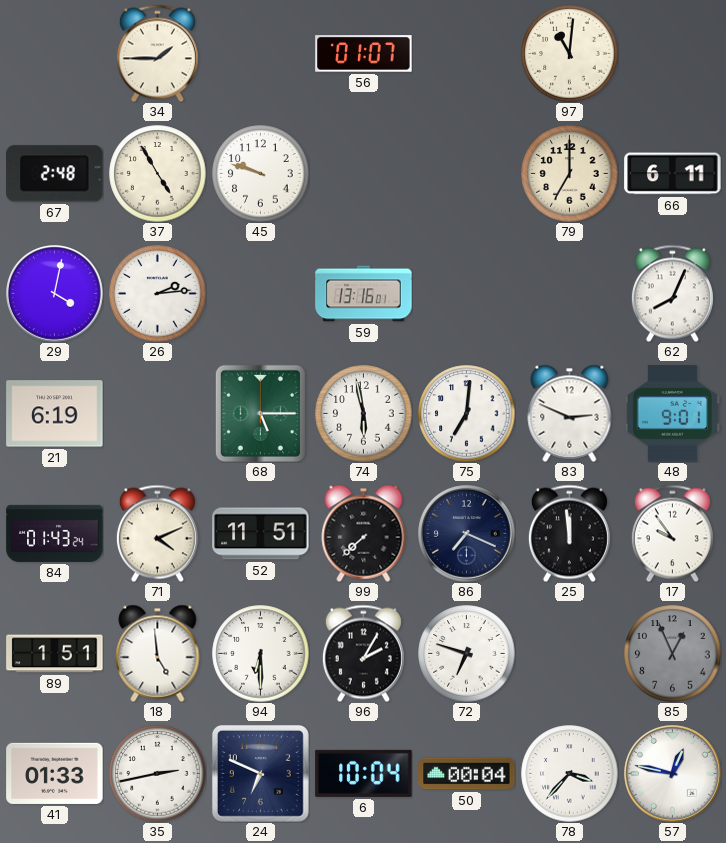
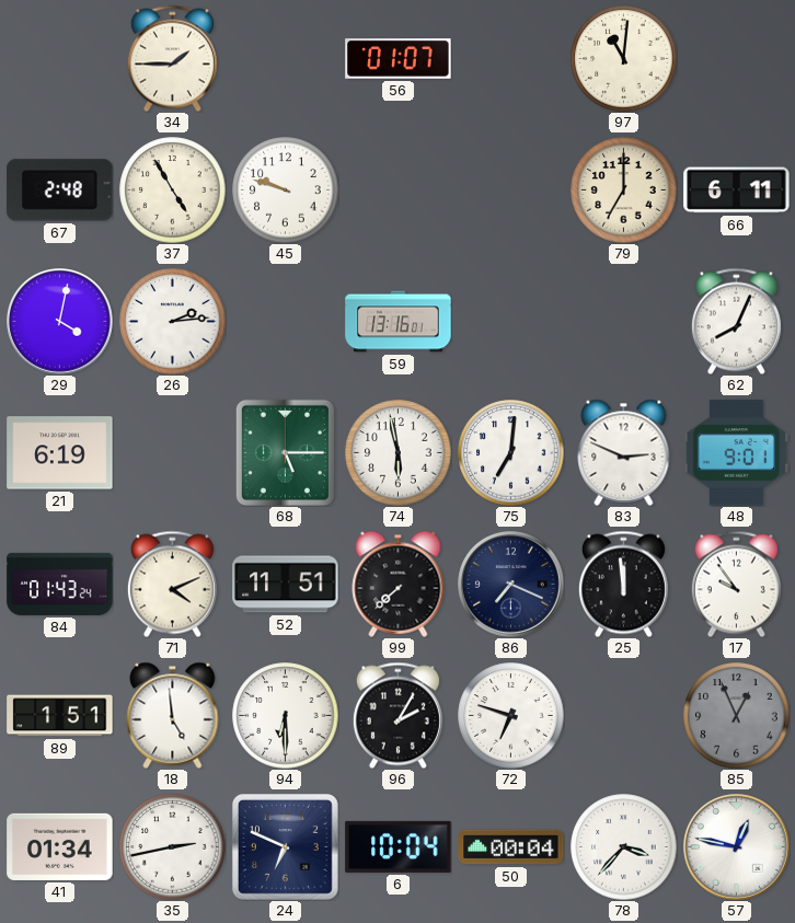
41: 01:33 -> 01:34
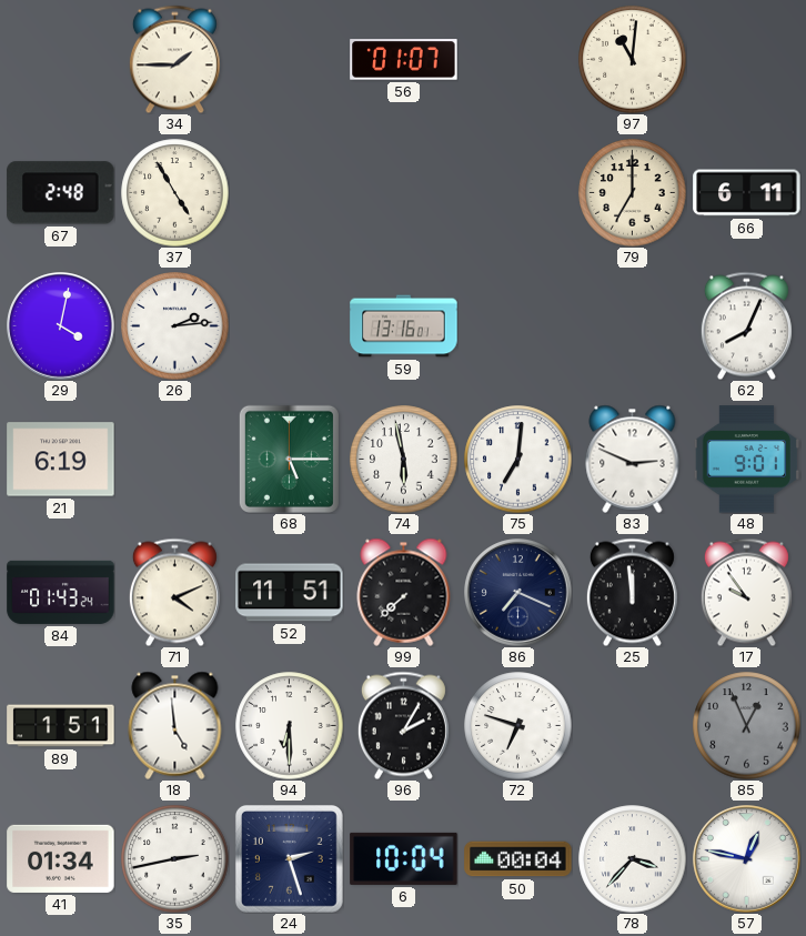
45: 9:48 -> none
24: 6:49 -> 2:27
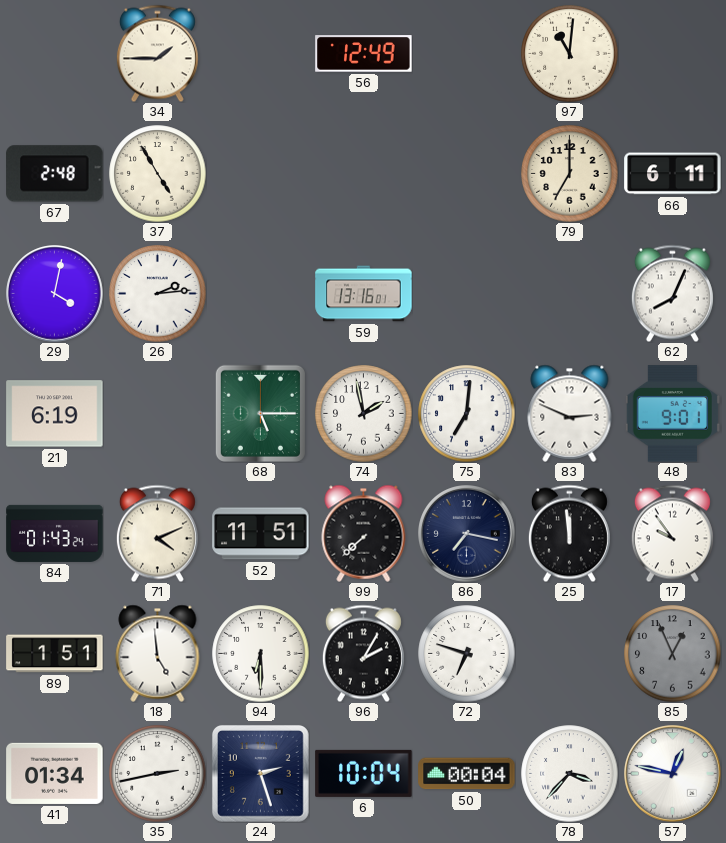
56: 01:07 -> 12:49
74: 5:58 -> 1:58
86: 7:19 -> 7:17
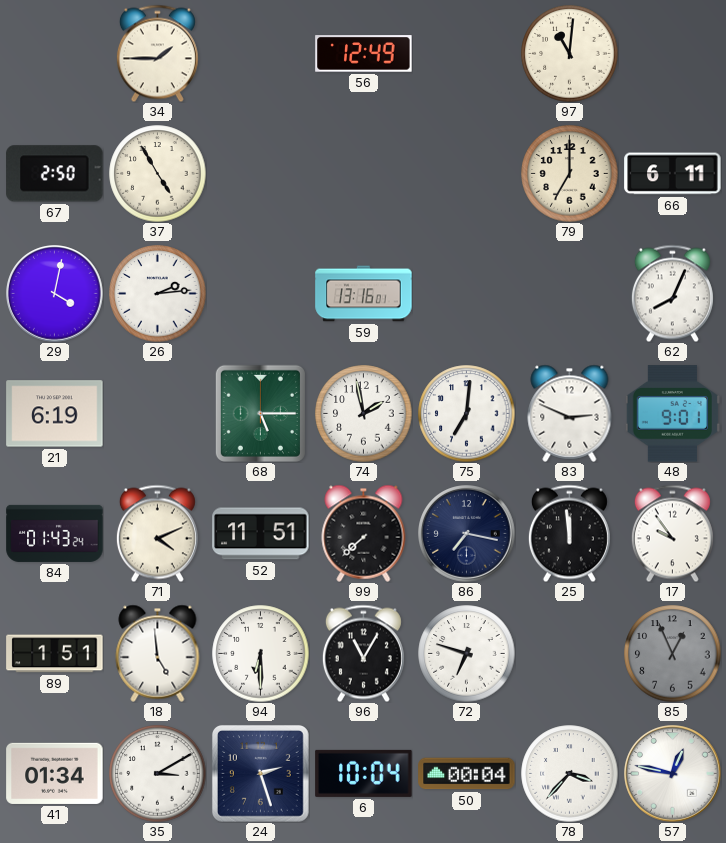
67: 2:48 -> 2:50
96: 2:05 -> 11:05
35: 2:43 -> 3:10
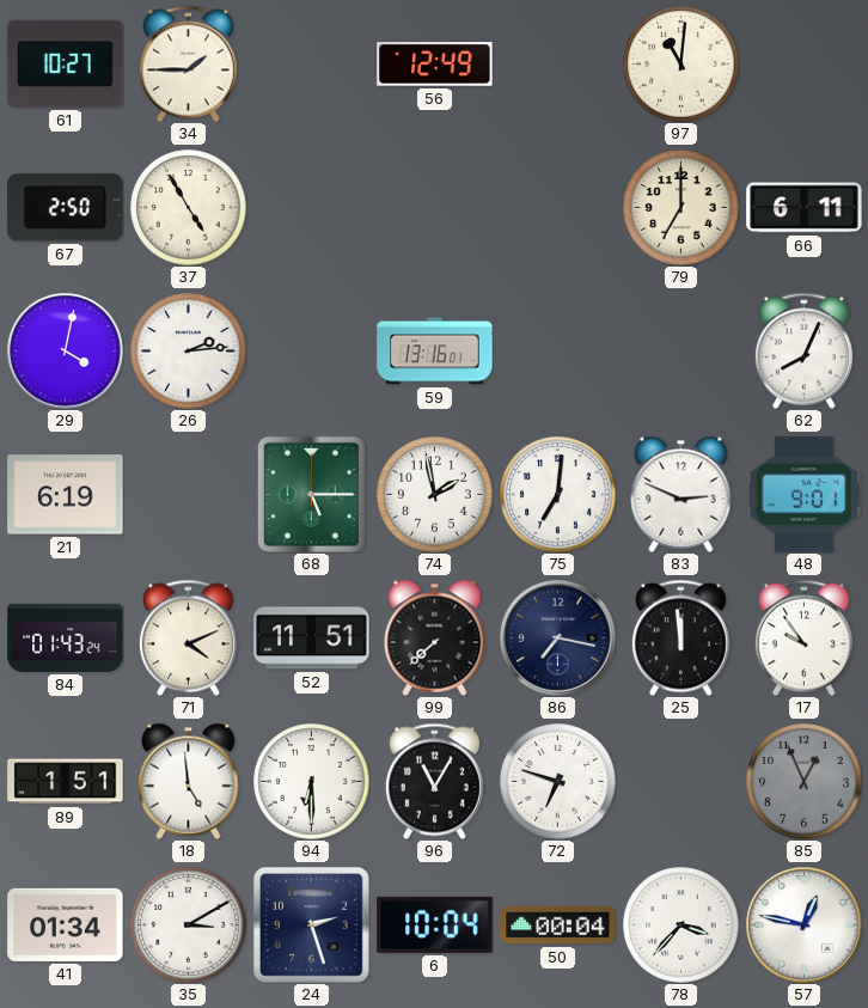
61: none -> 10:27
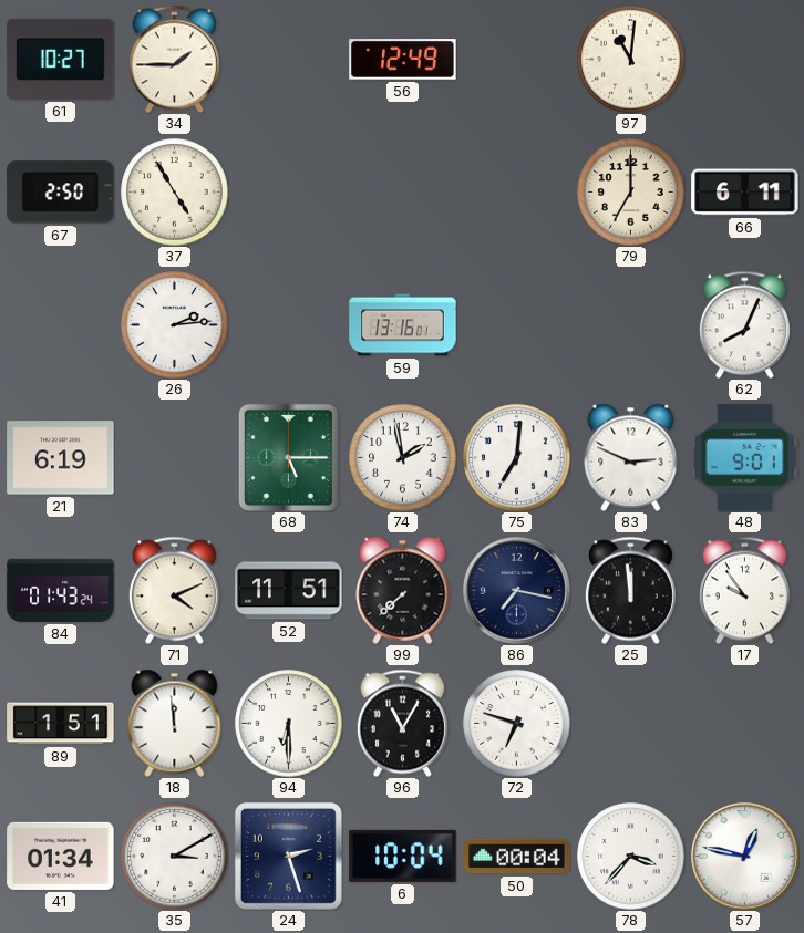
29: 4:02 -> none
18: 4:59 -> 11:59
85: 12:56 -> none
